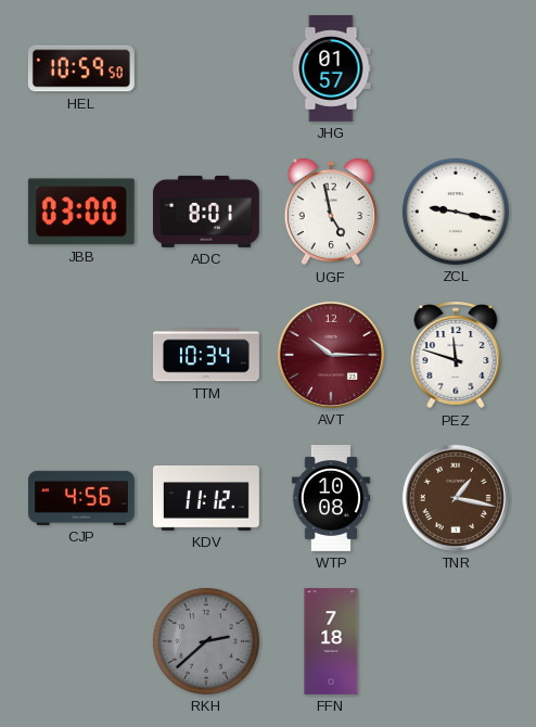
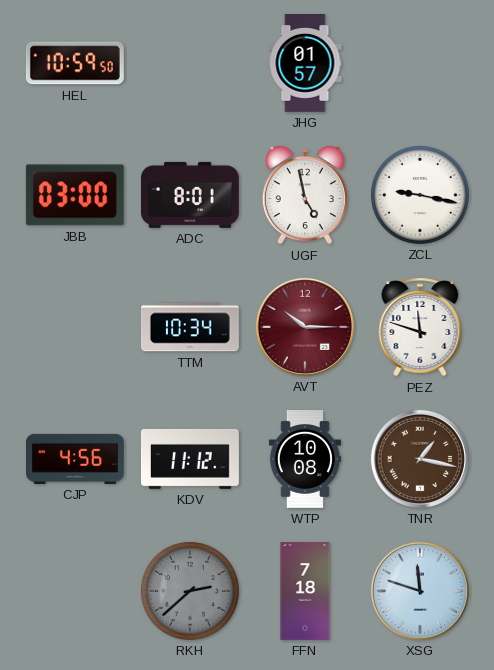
XSG: none -> 11:48
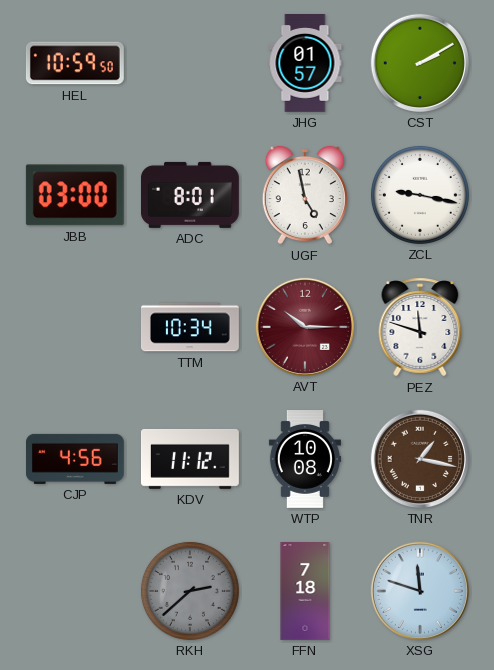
CST: none -> 2:10
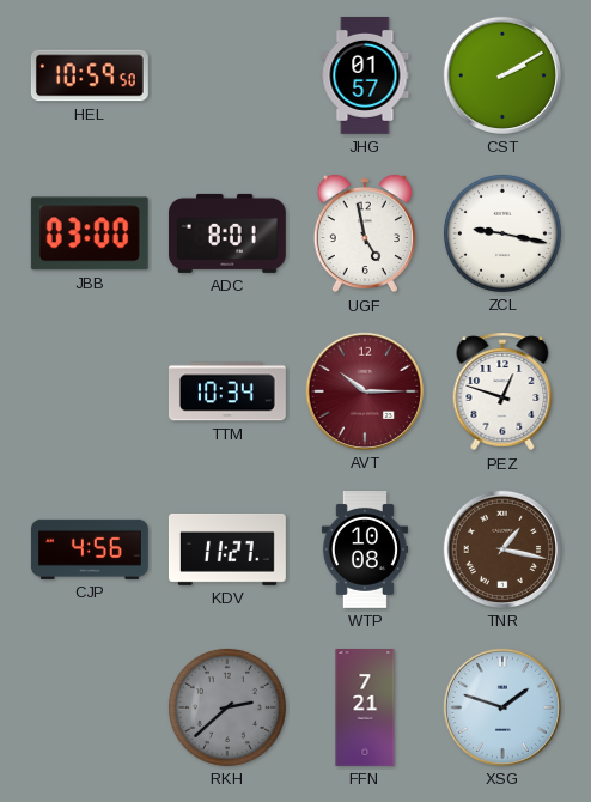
PEZ: 11:48 -> 12:48
KDV: 11:12 -> 11:27
FFN: 7:18 -> 7:21
XSG: 11:48 -> 1:48
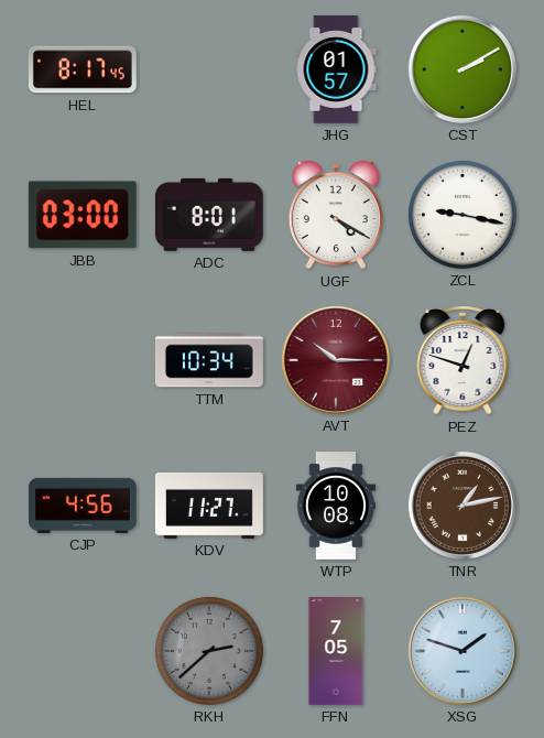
HEL: 10:59 -> 8:17
UGF: 4:58 -> 4:20
TNR: 1:17 -> 1:13
FFN: 7:21 -> 7:05
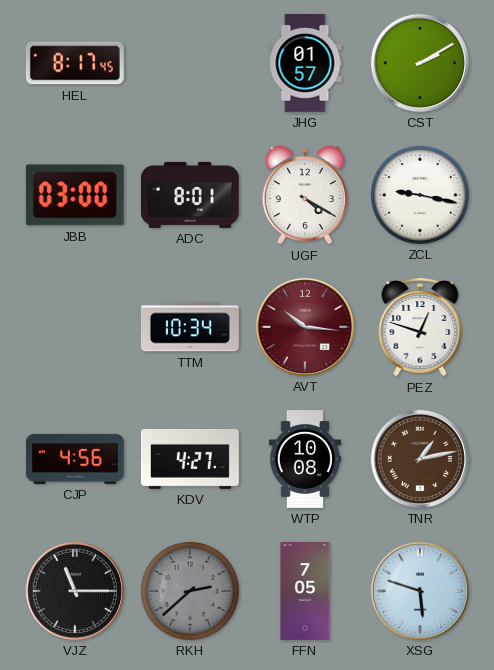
AVT: 10:15 -> 10:16
KDV: 11:27 -> 4:27
VJZ: none -> 11:15
XSG: 1:48 -> 5:48
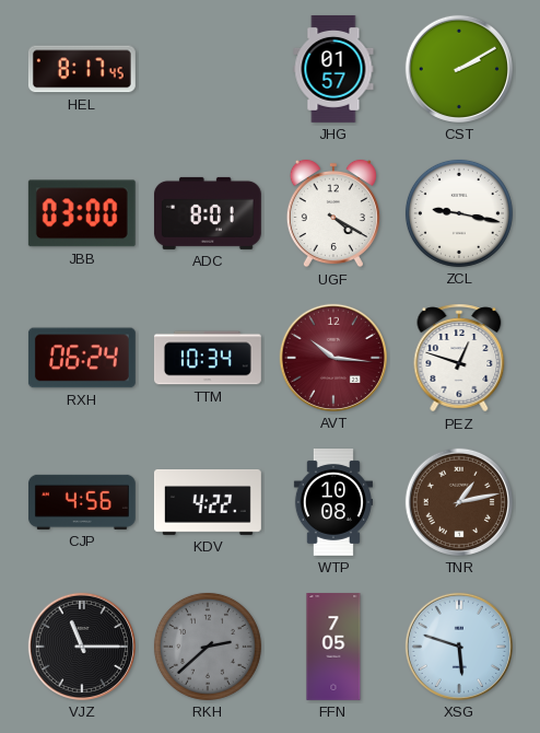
RXH: none -> 06:24
KDV: 4:27 -> 4:22
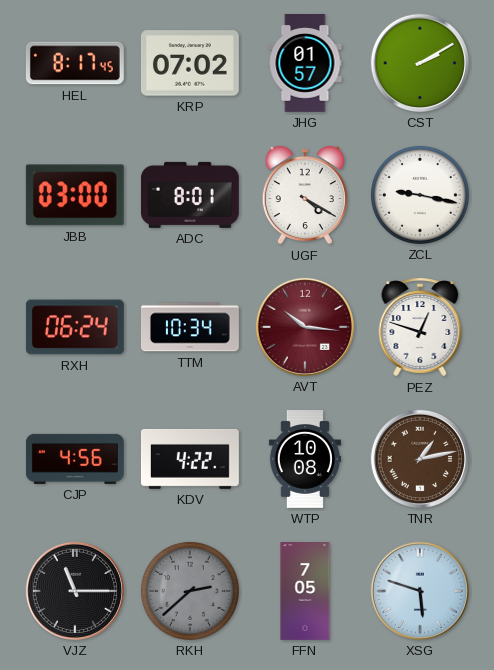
KRP: none -> 07:02
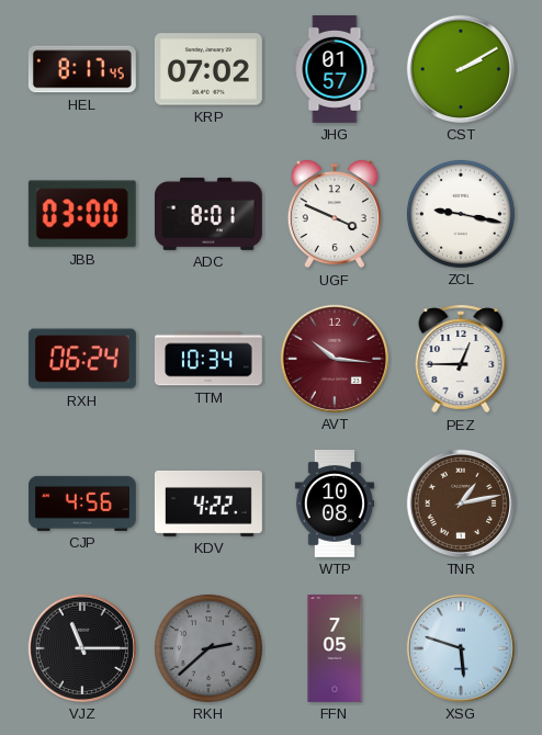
UGF: 4:20 -> 3:49
PEZ: 12:48 -> 12:45
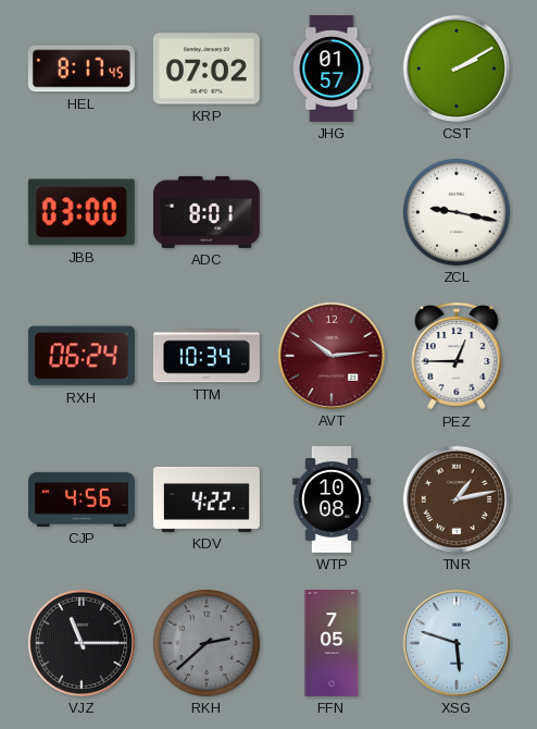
UGF: 3:49 -> none
AVT: 10:16 -> 10:14
